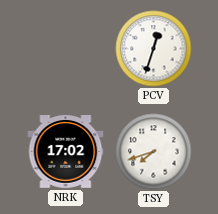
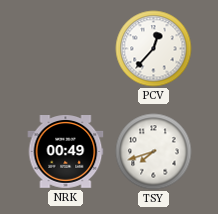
PCV: 12:33 -> 12:37
NRK: 17:02 -> 00:49
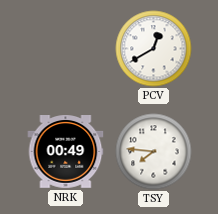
PCV: 12:37 -> 12:40
TSY: 7:42 -> 7:46
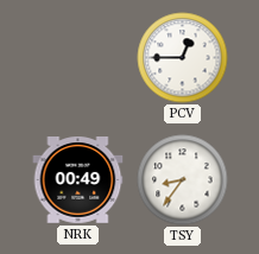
PCV: 12:40 -> 12:45
TSY: 7:46 -> 8:36
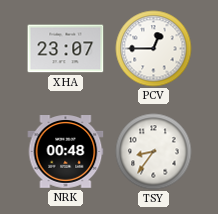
XHA: none -> 23:07
NRK: 00:49 -> 00:48
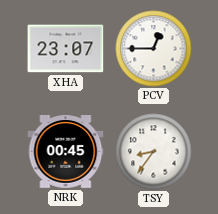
NRK: 00:48 -> 00:45
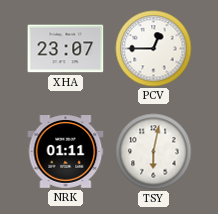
NRK: 00:45 -> 01:11
TSY: 8:36 -> 6:02
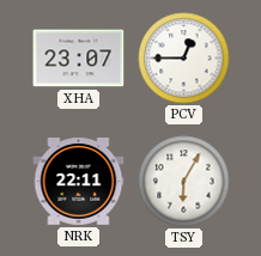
NRK: 01:11 -> 22:11
TSY: 6:02 -> 6:05
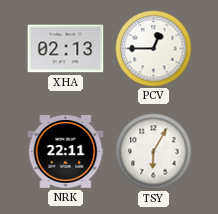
XHA: 23:07 -> 02:13
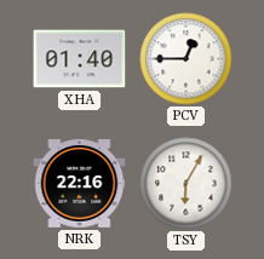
XHA: 02:13 -> 01:40
NRK: 22:11 -> 22:16
